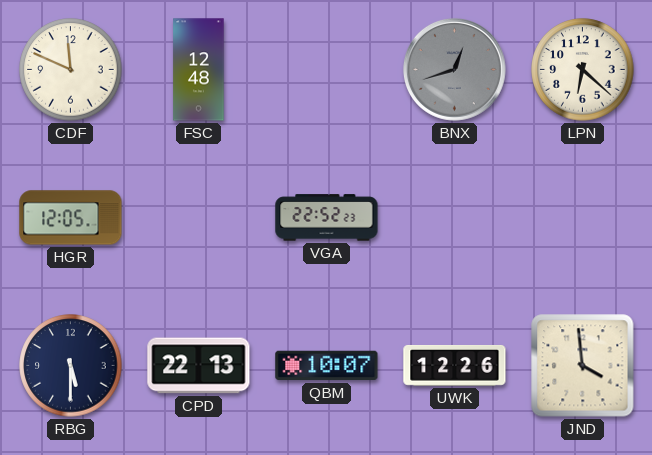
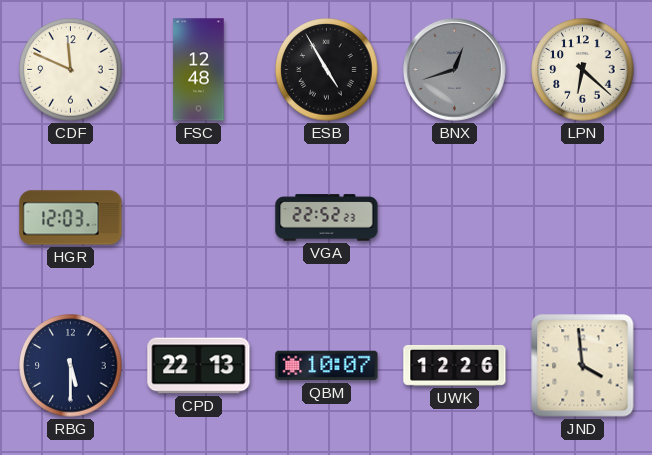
ESB: none -> 4:55
HGR: 12:05 -> 12:03
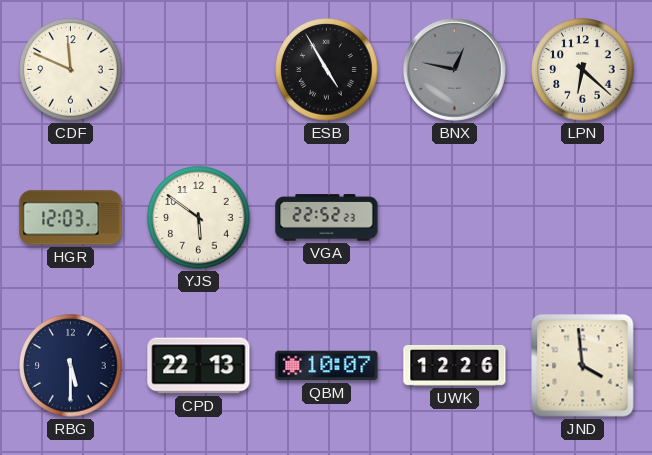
FSC: 12:48 -> none
BNX: 12:42 -> 12:47
YJS: none -> 5:51
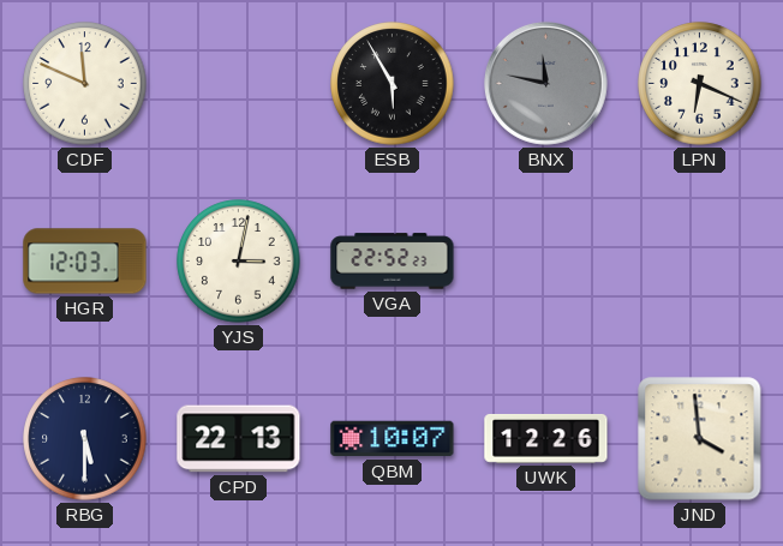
ESB: 4:55 -> 5:55
BNX: 12:47 -> 11:47
LPN: 6:22 -> 6:19
YJS: 5:51 -> 3:02
